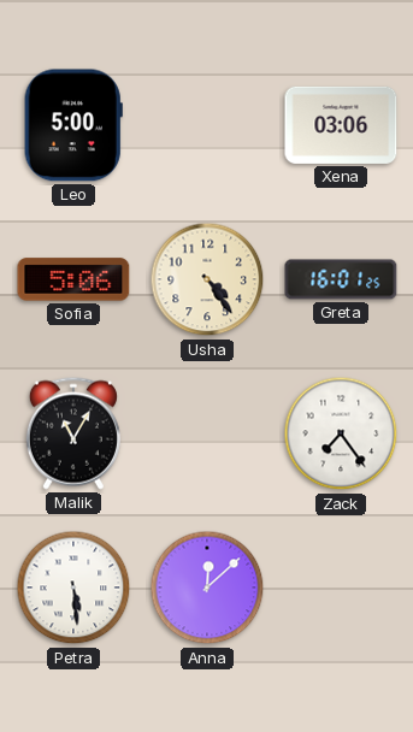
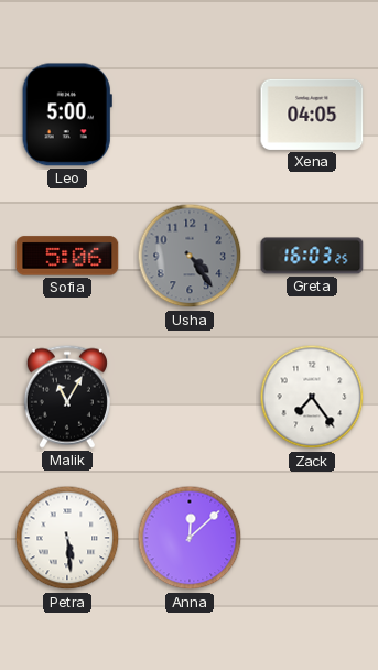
Xena: 03:06 -> 04:05
Usha dial: cream -> grey
Greta: 16:01 -> 16:03
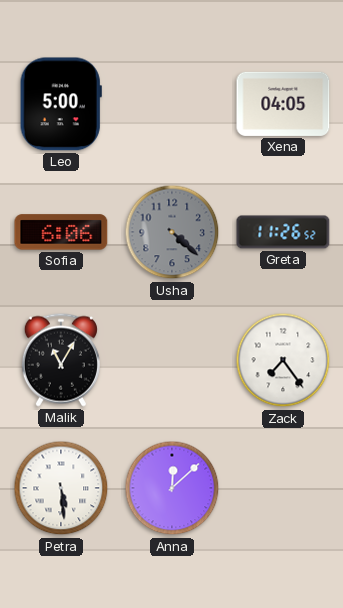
Sofia: 5:06 -> 6:06
Usha: 4:24 -> 4:22
Greta: 16:03 -> 11:26
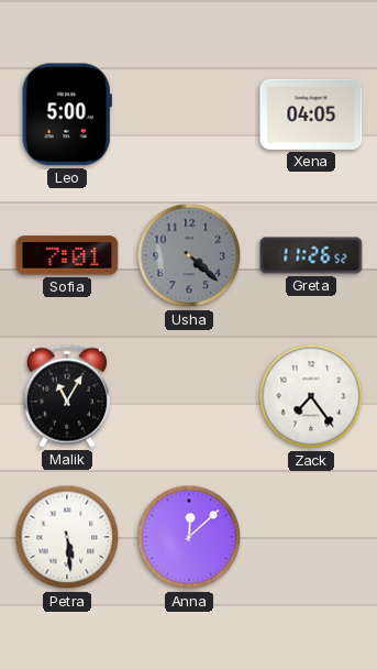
Sofia: 6:06 -> 7:01
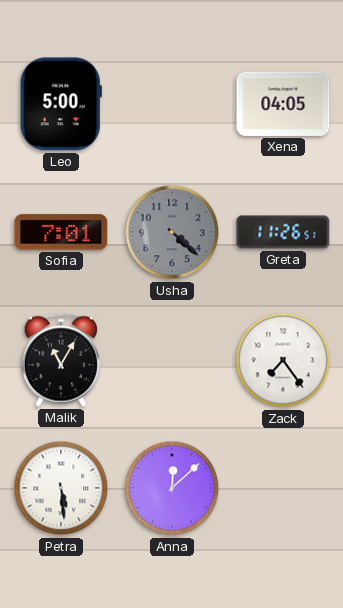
Greta: 11:26:52 -> 11:26:51
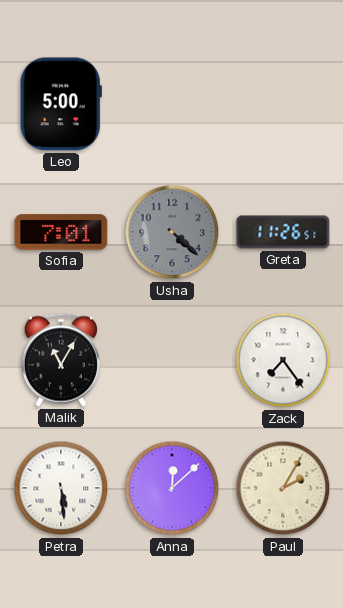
Xena: 04:05 -> none
Paul: none -> 2:05
